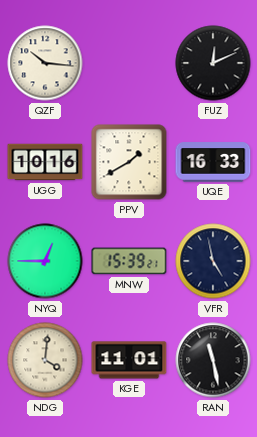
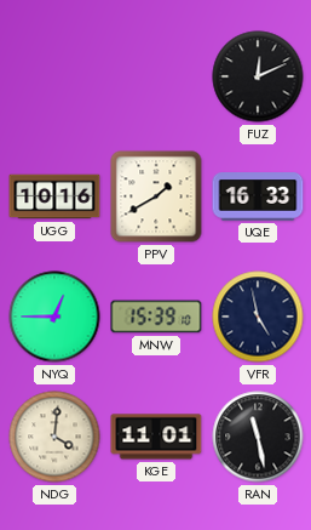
QZF: 10:16 -> none
MNW: 15:39:21 -> 15:39:10
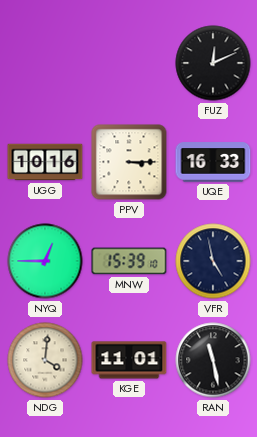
PPV: 1:40 -> 3:15
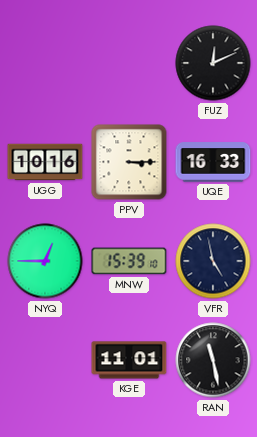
NDG: 4:01 -> none
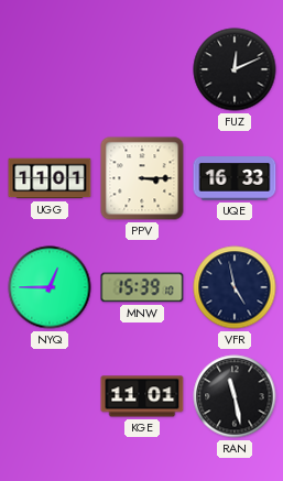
UGG: 10:16 -> 11:01
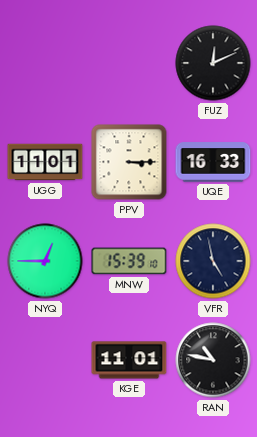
RAN: 11:28 -> 10:47
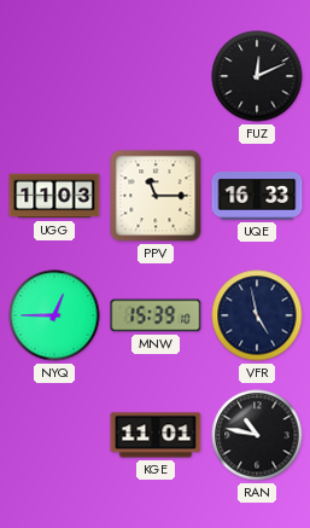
UGG: 11:01 -> 11:03
PPV: 3:15 -> 11:15
